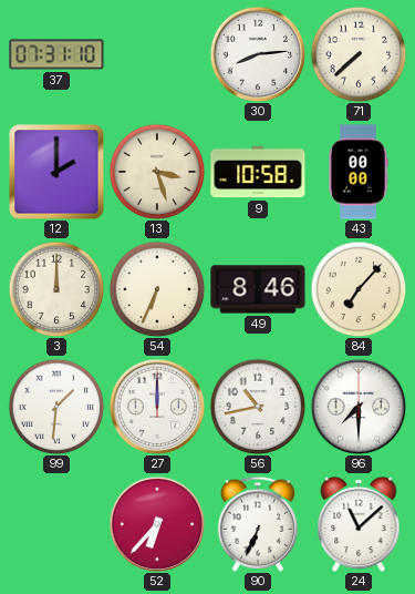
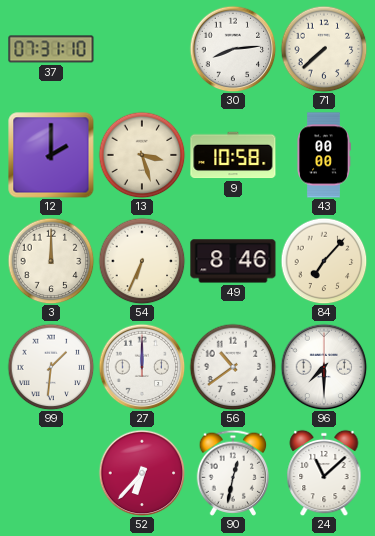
56: 10:43 -> 10:39
90: 6:34 -> 12:32
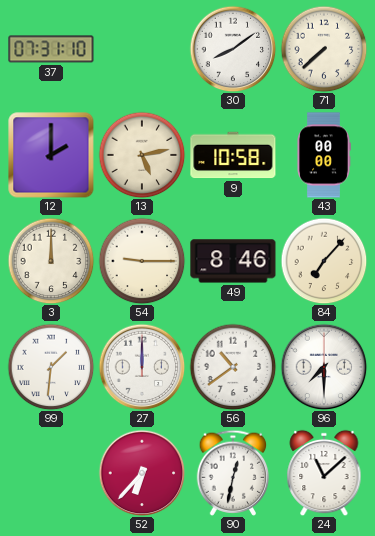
30: 8:14 -> 8:09
13: 3:27 -> 5:13
54: 6:34 -> 9:15
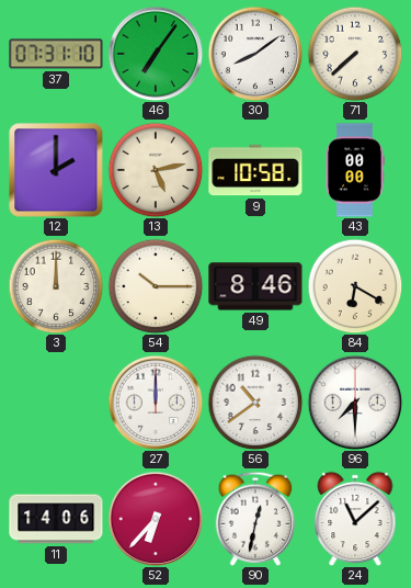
46: none -> 7:06
54: 9:15 -> 10:15
84: 7:07 -> 6:20
99: 1:31 -> none
11: none -> 14:06
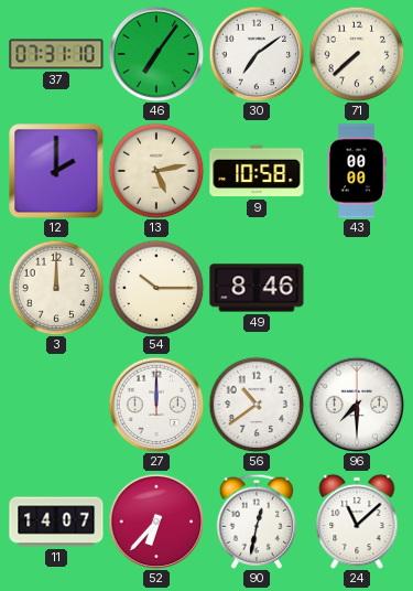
30: 8:09 -> 7:09
84: 6:20 -> none
11: 14:06 -> 14:07
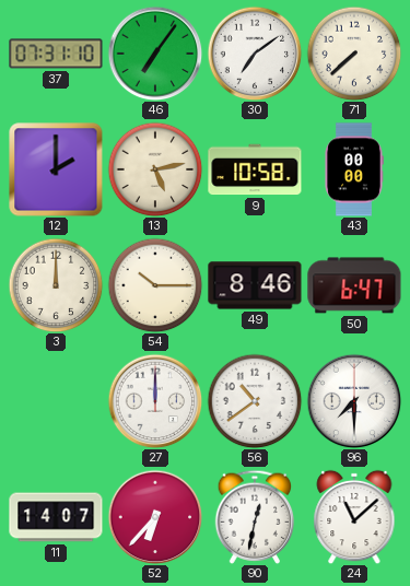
50: none -> 6:47
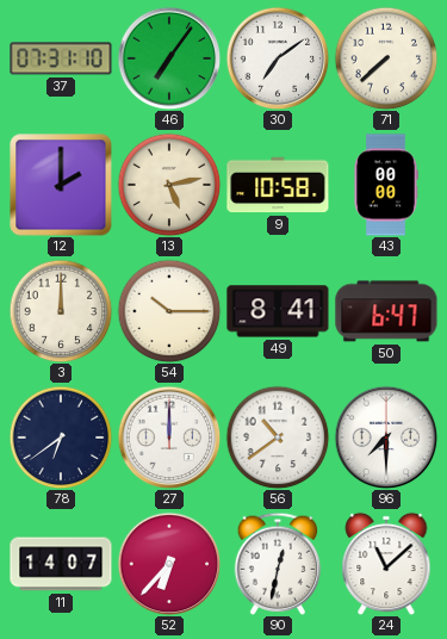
49: 8:46 -> 8:41
78: none -> 6:39
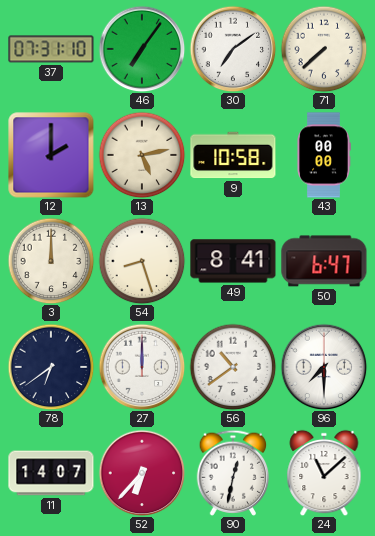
54: 10:15 -> 8:27
